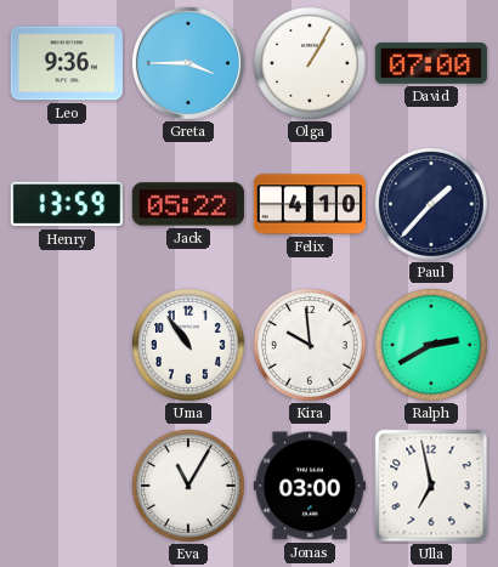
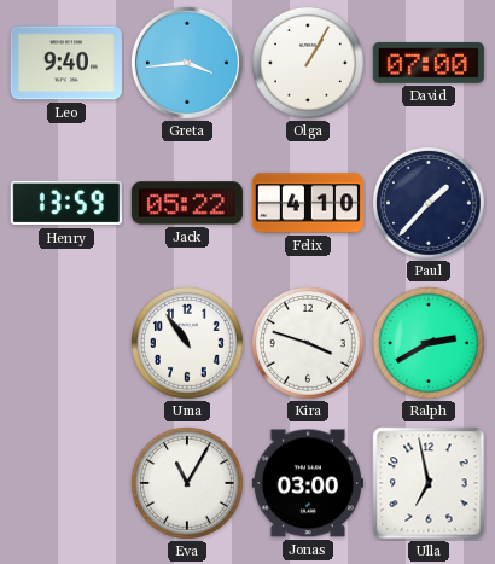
Leo: 9:36 -> 9:40
Greta: 3:45 -> 3:44
Kira: 9:59 -> 3:48
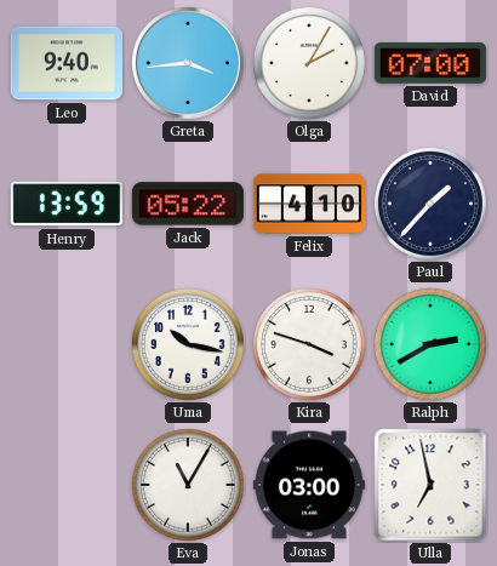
Olga: 1:05 -> 2:05
Uma: 10:54 -> 10:17
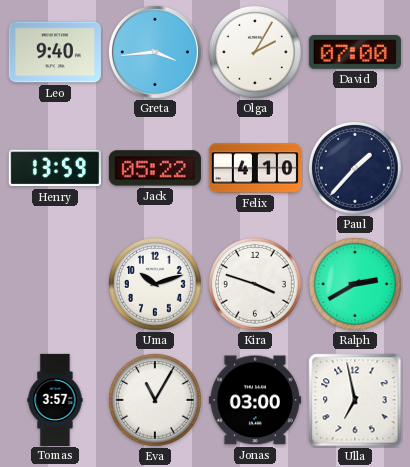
Uma: 10:17 -> 10:12
Tomas: none -> 3:57
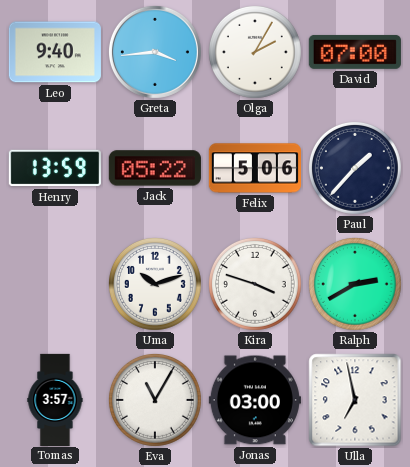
Felix: 4:10 -> 5:06
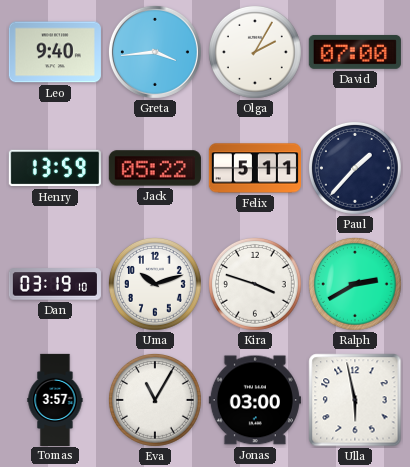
Felix: 5:06 -> 5:11
Dan: none -> 03:19
Ulla: 6:58 -> 5:58
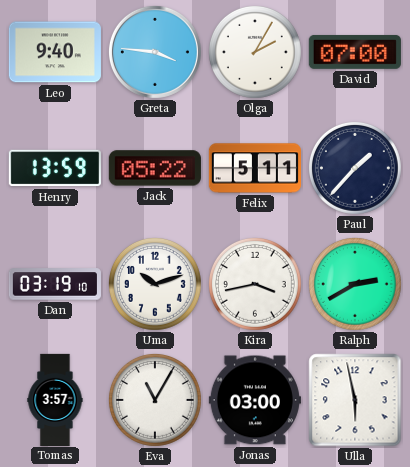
Greta: 3:44 -> 3:46
Kira: 3:48 -> 3:43
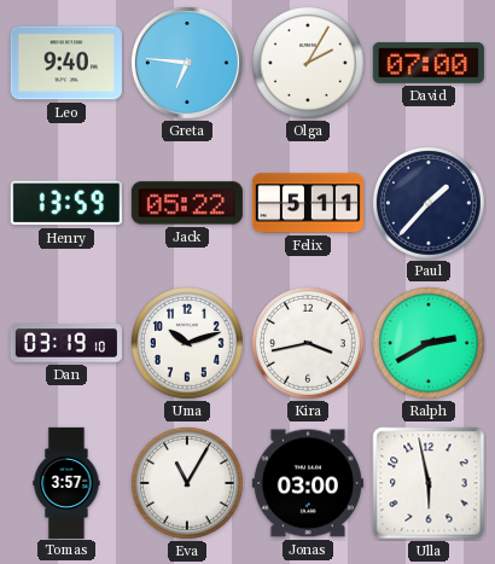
Greta: 3:46 -> 6:46
